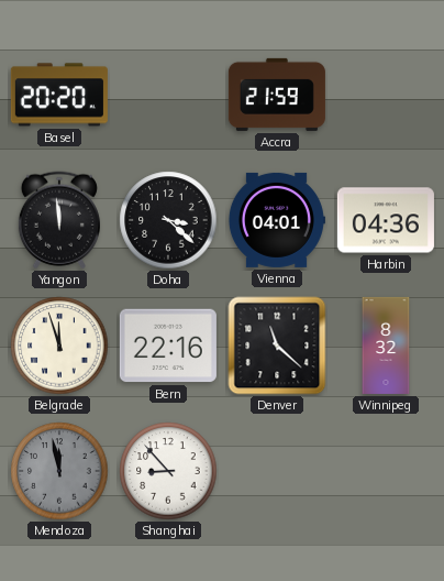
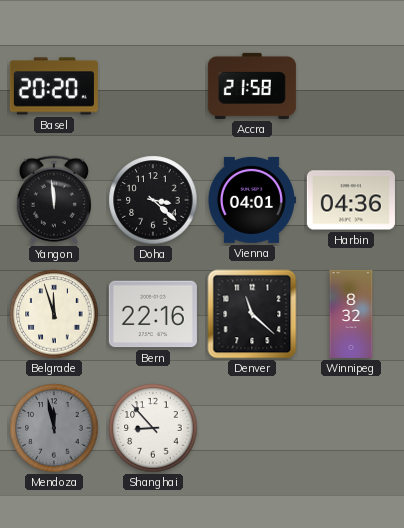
Accra: 21:59 -> 21:58
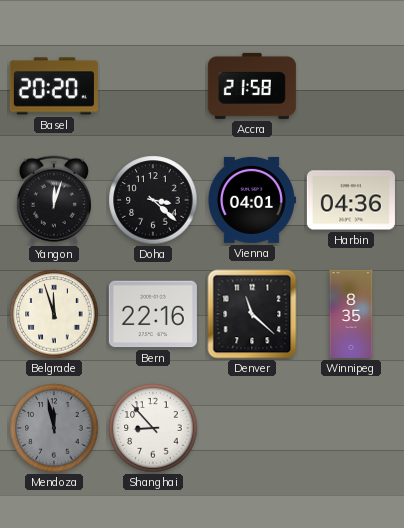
Yangon: 11:59 -> 12:03
Winnipeg: 8:32 -> 8:35
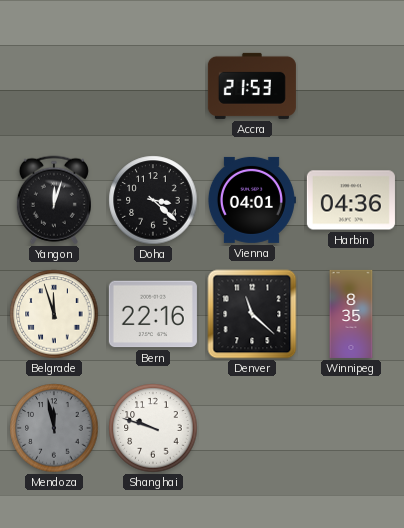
Basel: 20:20 -> none
Accra: 21:58 -> 21:53
Shanghai: 8:53 -> 9:48
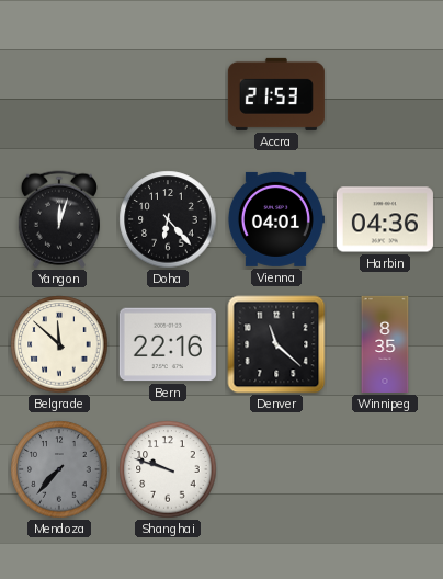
Doha: 3:22 -> 6:23
Belgrade: 11:57 -> 11:52
Mendoza: 11:58 -> 7:37
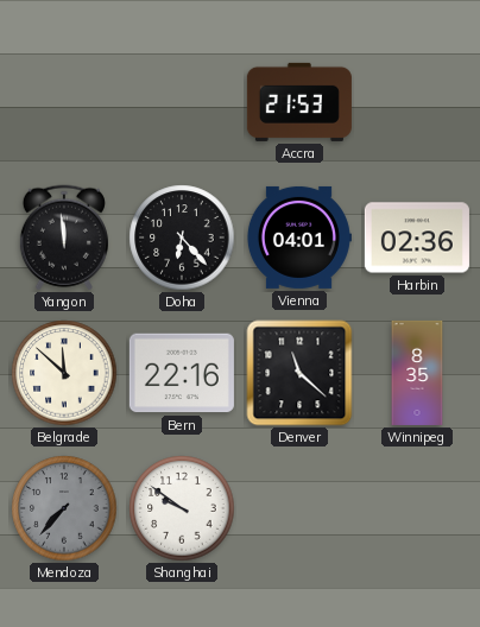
Yangon: 12:03 -> 11:59
Harbin: 04:36 -> 02:36
Shanghai: 9:48 -> 9:51
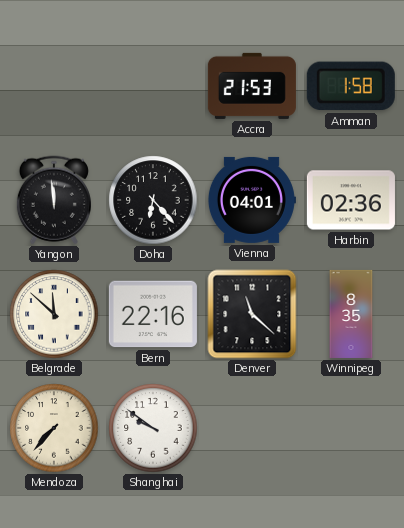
Amman: none -> 1:58
Mendoza dial: grey -> cream
